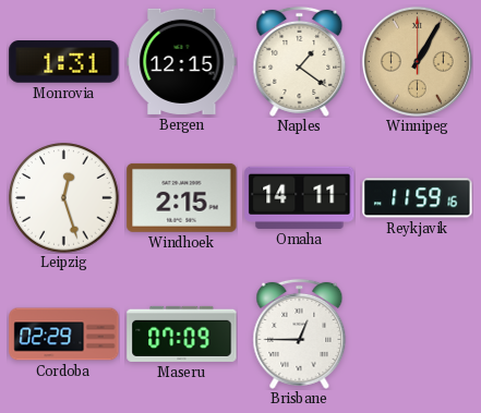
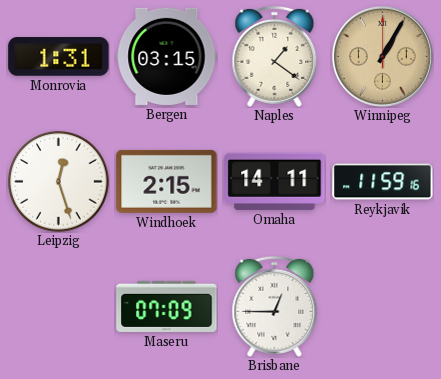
Bergen: 12:15 -> 03:15
Cordoba: 02:29 -> none
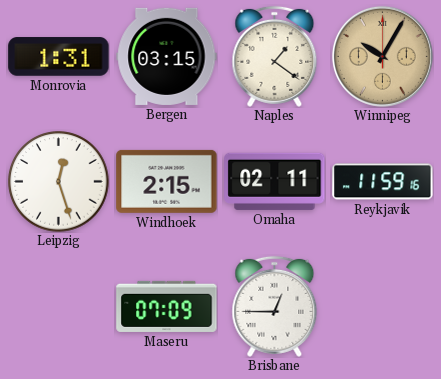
Winnipeg: 1:05 -> 10:05
Omaha: 14:11 -> 02:11
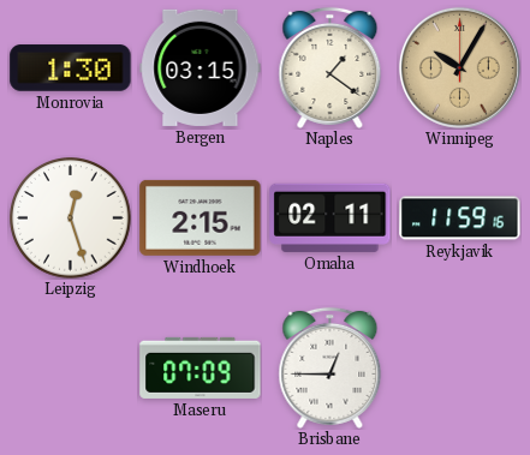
Monrovia: 1:31 -> 1:30
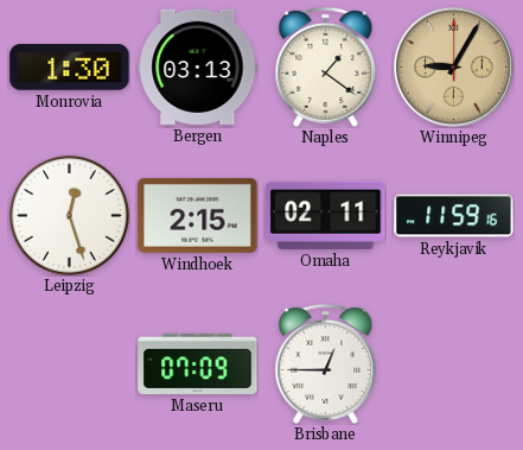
Bergen: 03:15 -> 03:13
Winnipeg: 10:05 -> 9:05
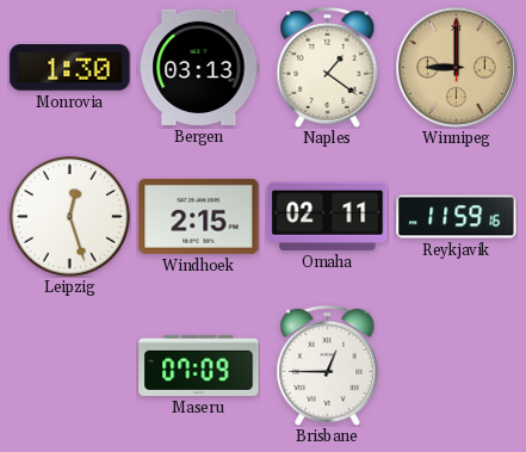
Winnipeg: 9:05 -> 9:00
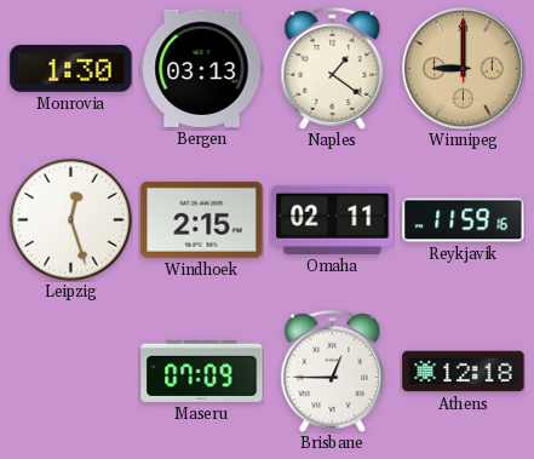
Athens: none -> 12:18
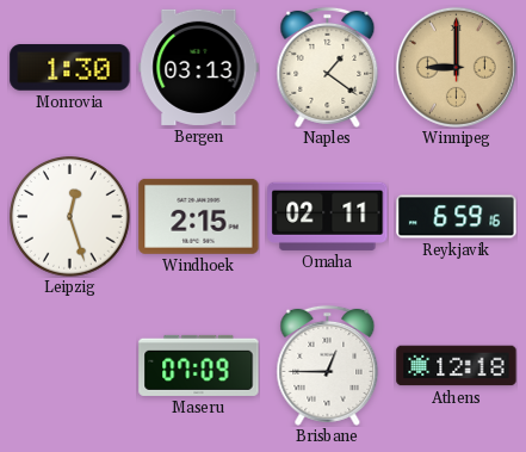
Reykjavik: 11:59 -> 6:59
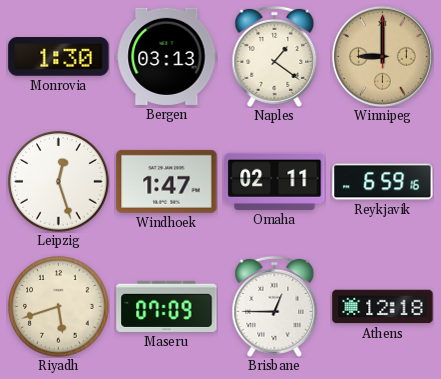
Windhoek: 2:15 -> 1:47
Riyadh: none -> 5:42
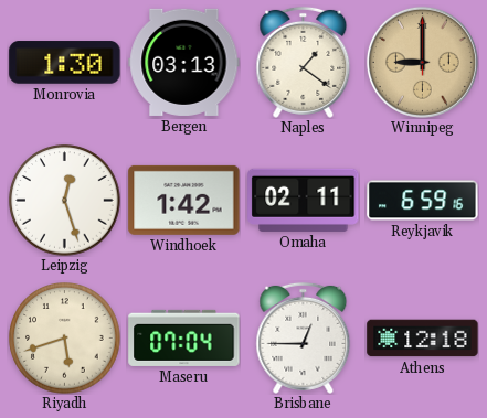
Windhoek: 1:47 -> 1:42
Maseru: 07:09 -> 07:04
